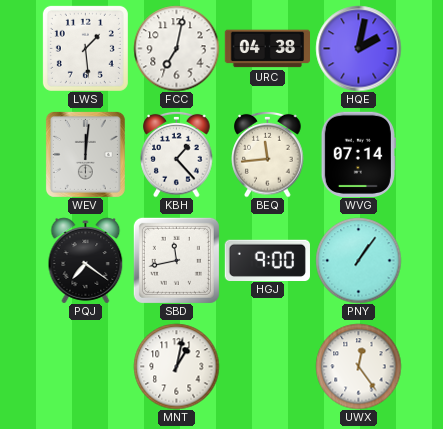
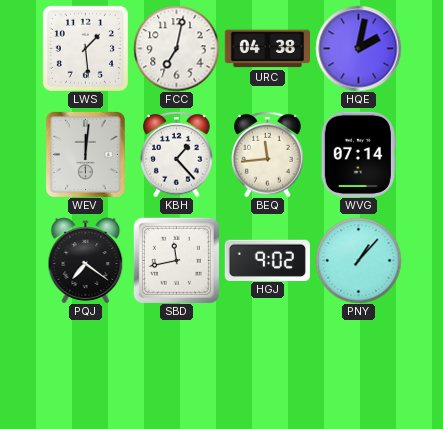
HGJ: 9:00 -> 9:02
PNY: 1:06 -> 1:07
MNT: 1:02 -> none
UWX: 12:24 -> none
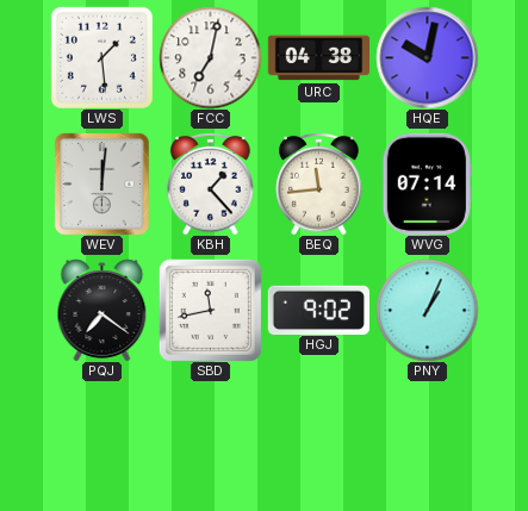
HQE: 2:02 -> 10:02
PNY: 1:07 -> 1:04
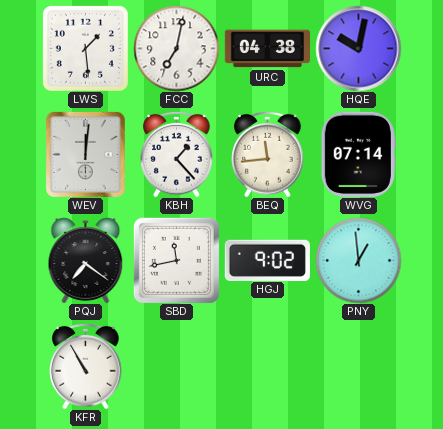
PNY: 1:04 -> 12:59
KFR: none -> 10:55
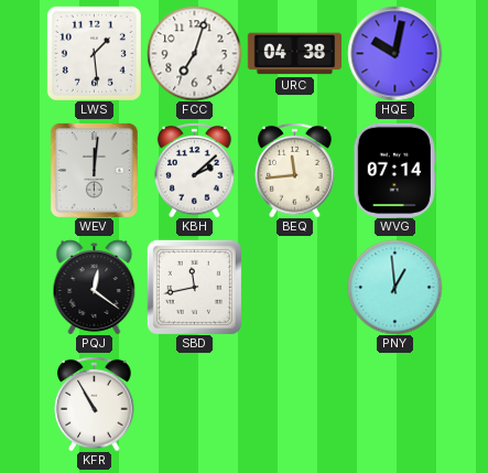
FCC: 7:02 -> 7:03
KBH: 1:23 -> 2:08
PQJ: 7:21 -> 12:21
HGJ: 9:02 -> none
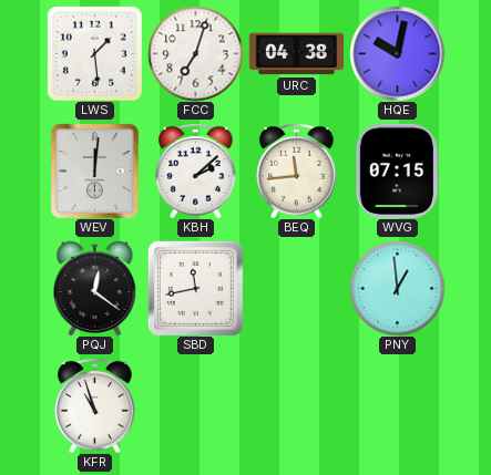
WVG: 07:14 -> 07:15
KFR: 10:55 -> 10:57
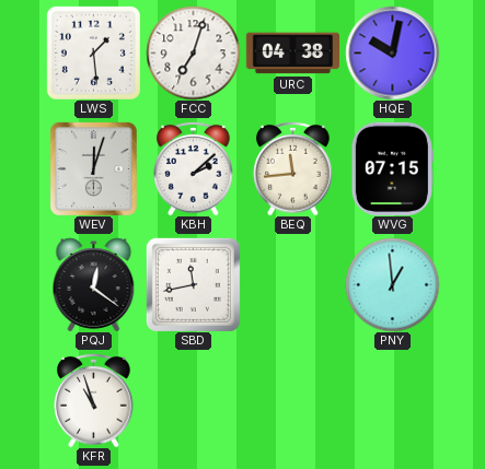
WEV: 12:01 -> 12:03
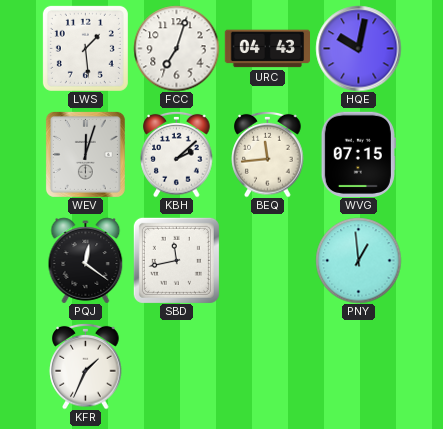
URC: 04:38 -> 04:43
KFR: 10:57 -> 1:34
